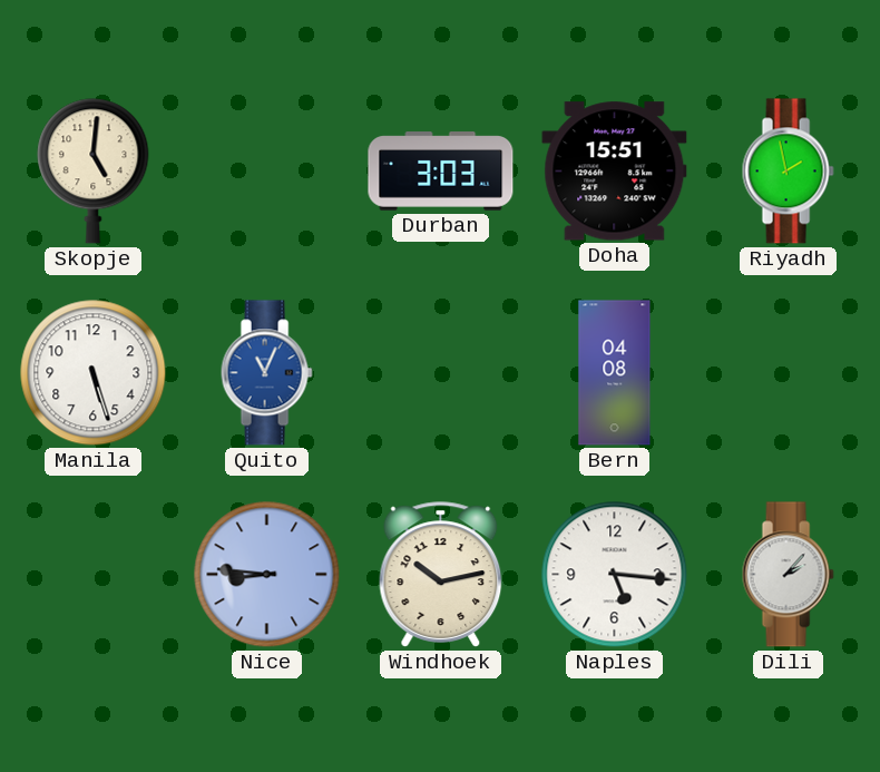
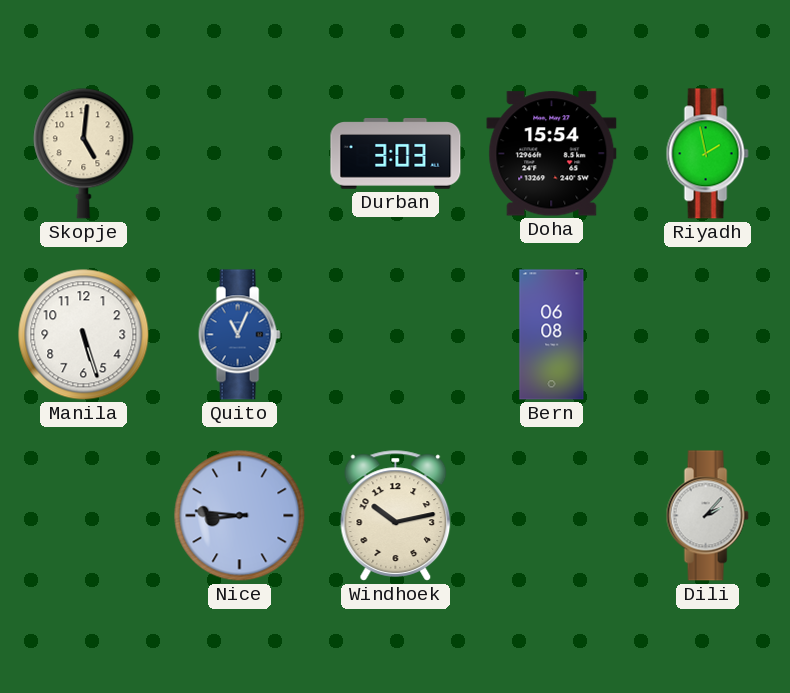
Doha: 15:51 -> 15:54
Bern: 04:08 -> 06:08
Naples: 5:16 -> none
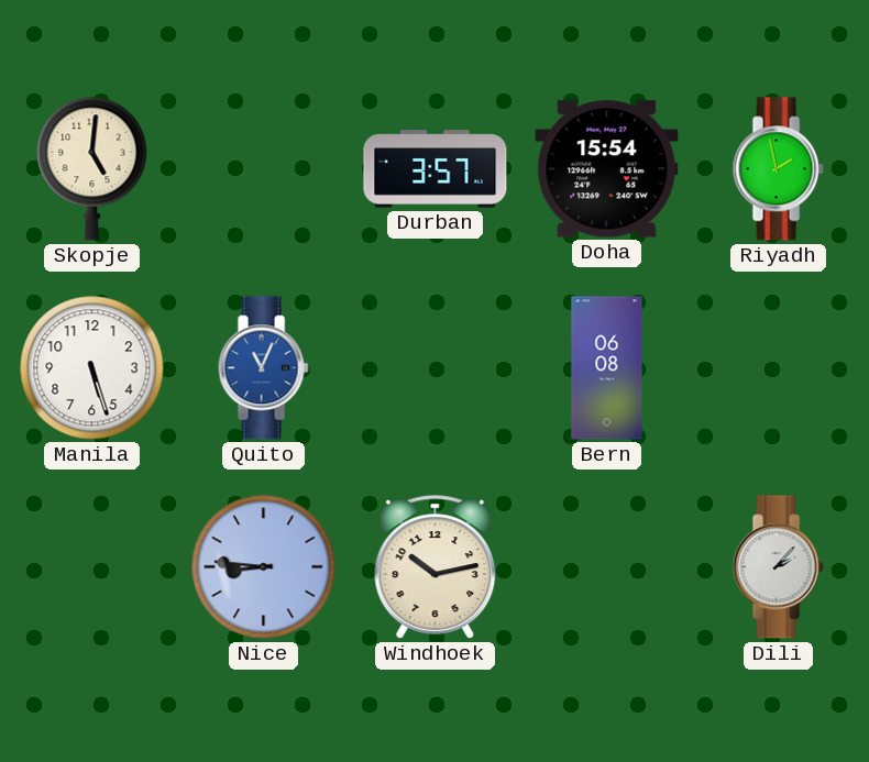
Durban: 3:03 -> 3:57
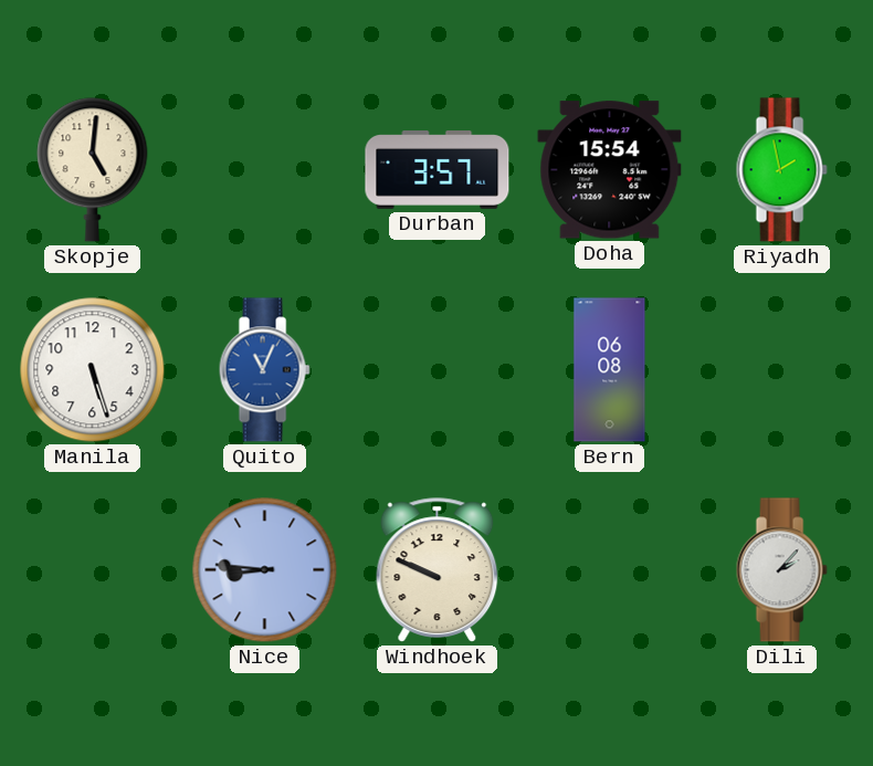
Windhoek: 10:13 -> 9:49
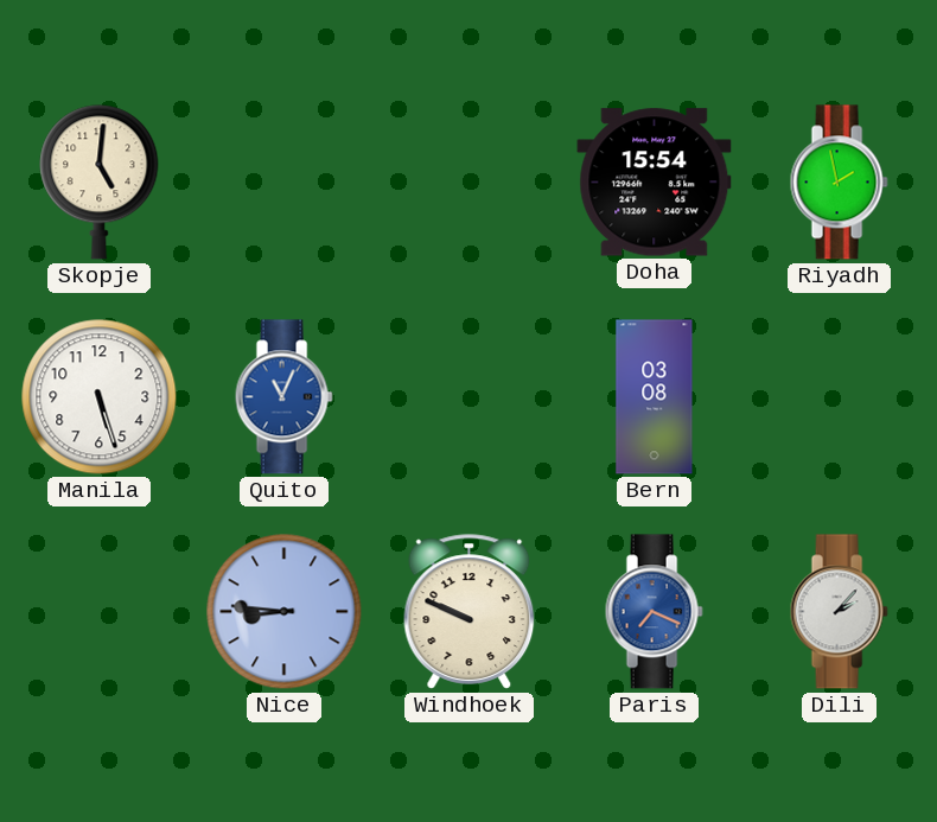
Durban: 3:57 -> none
Bern: 06:08 -> 03:08
Paris: none -> 7:19
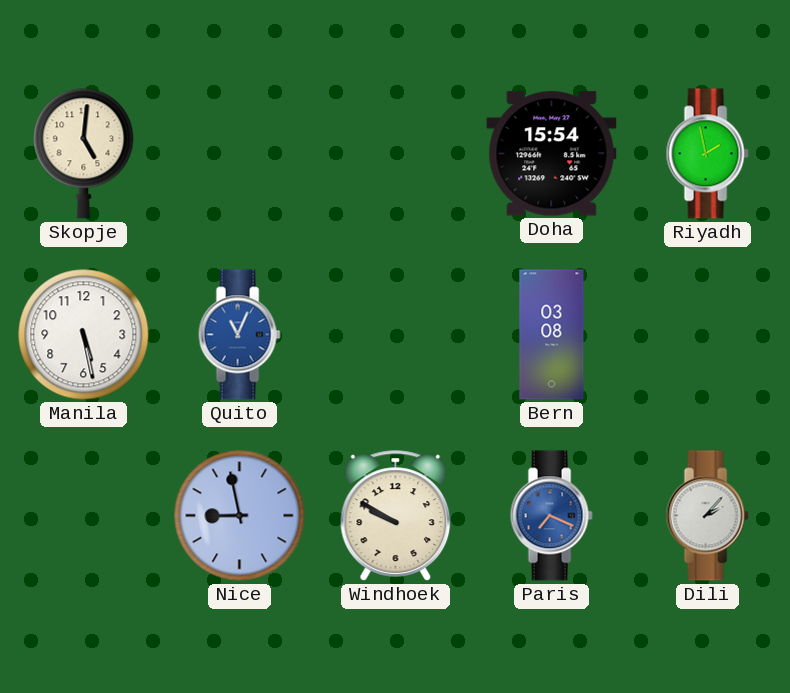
Manila: 5:27 -> 5:28
Nice: 8:46 -> 8:58
Windhoek: 9:49 -> 9:50
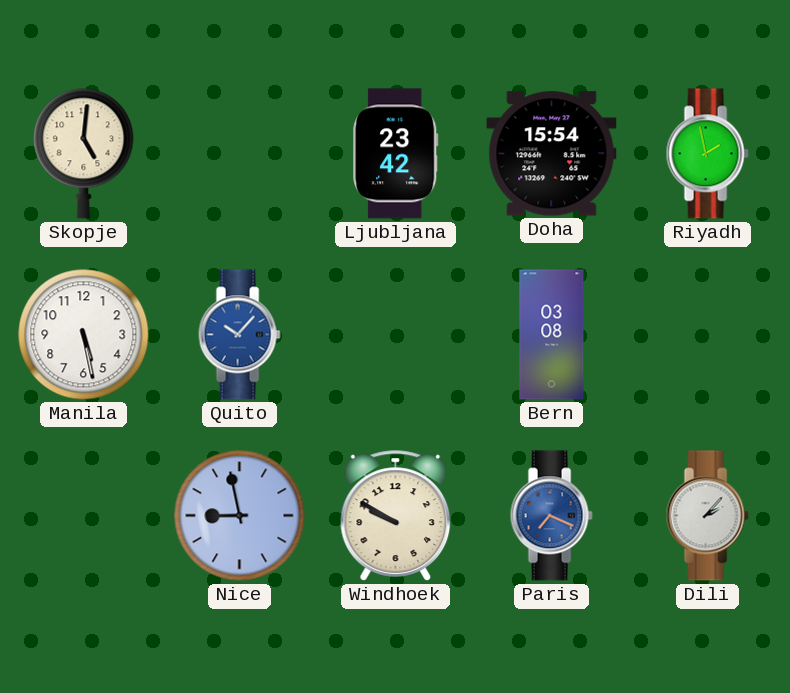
Ljubljana: none -> 23:42
Quito: 11:04 -> 10:07
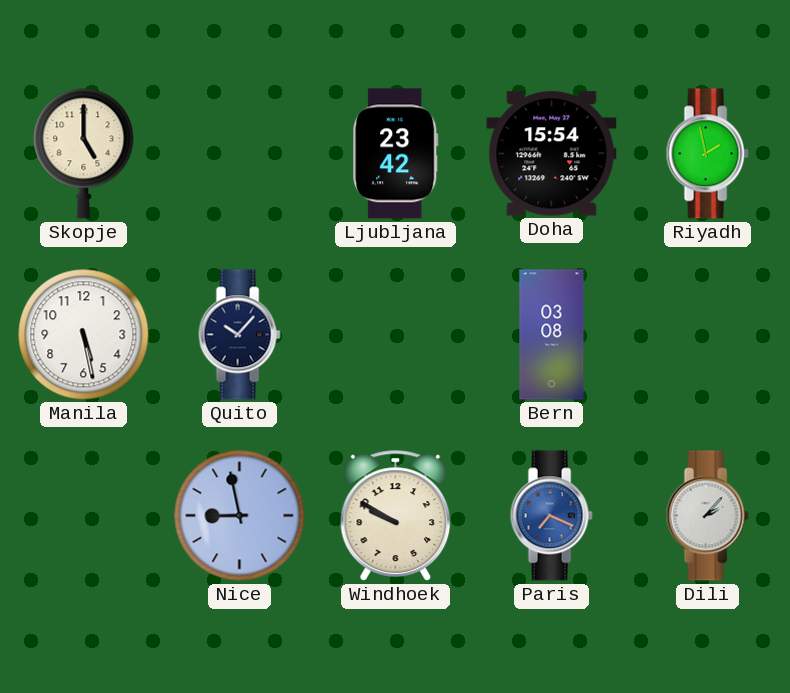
Skopje: 5:01 -> 5:00
Quito dial: blue -> navy
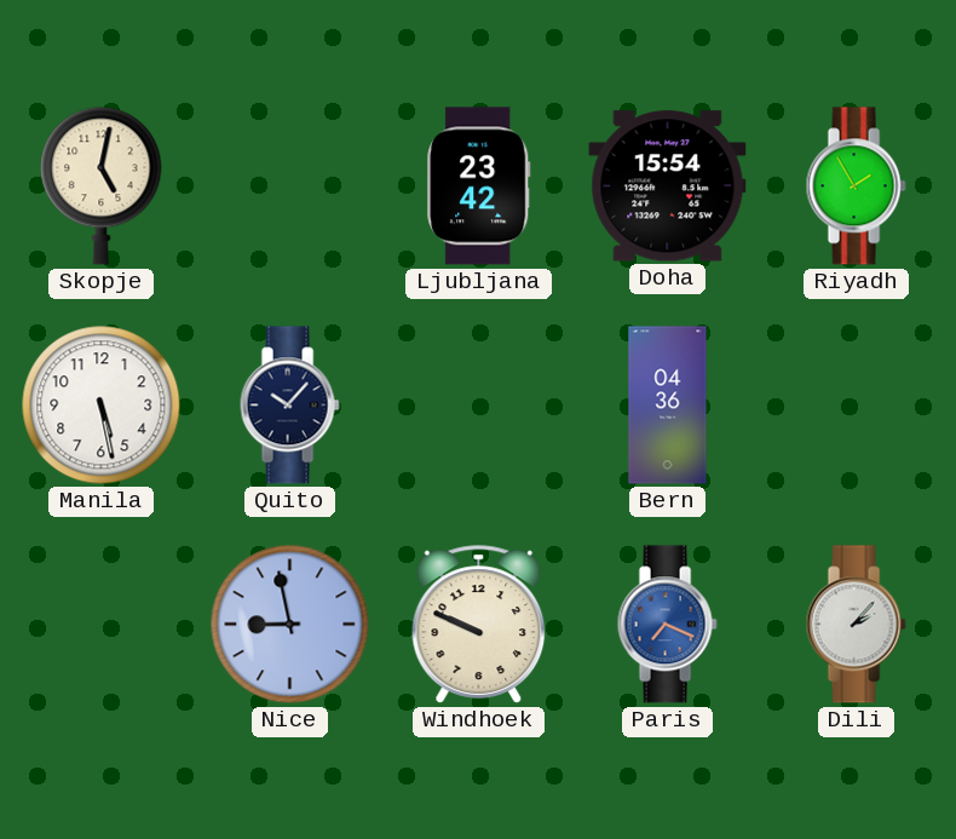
Skopje: 5:00 -> 5:02
Riyadh: 1:58 -> 1:55
Bern: 03:08 -> 04:36
Windhoek: 9:50 -> 9:49
